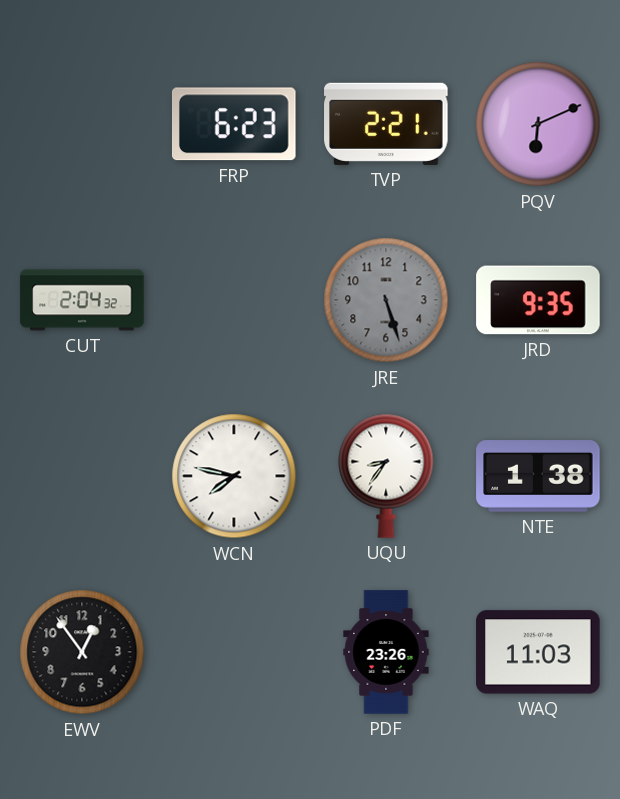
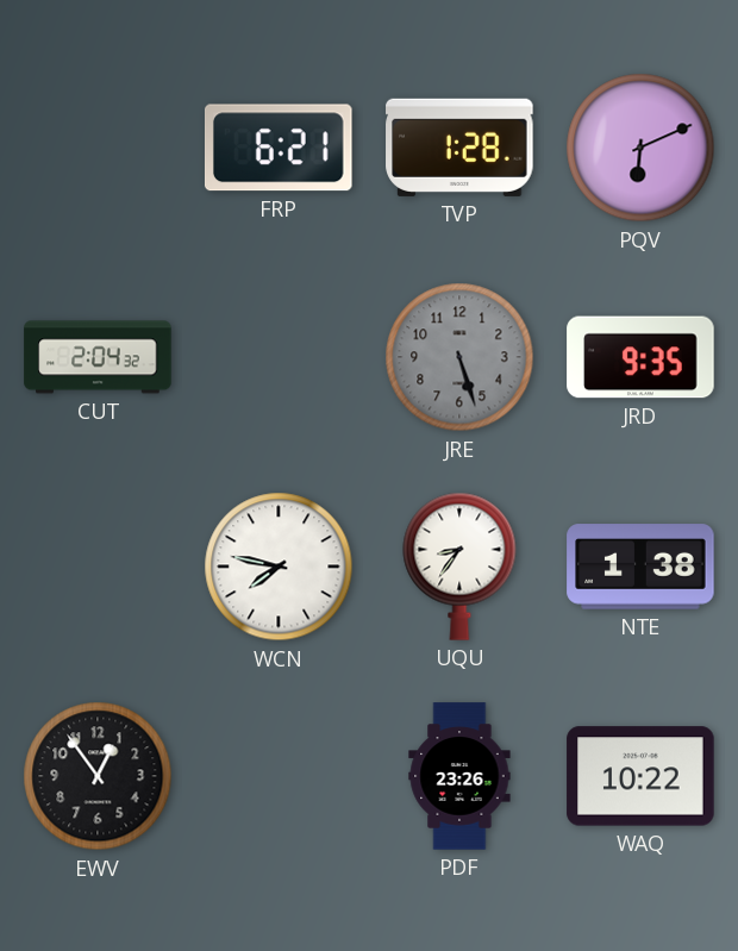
FRP: 6:23 -> 6:21
TVP: 2:21 -> 1:28
WAQ: 11:03 -> 10:22
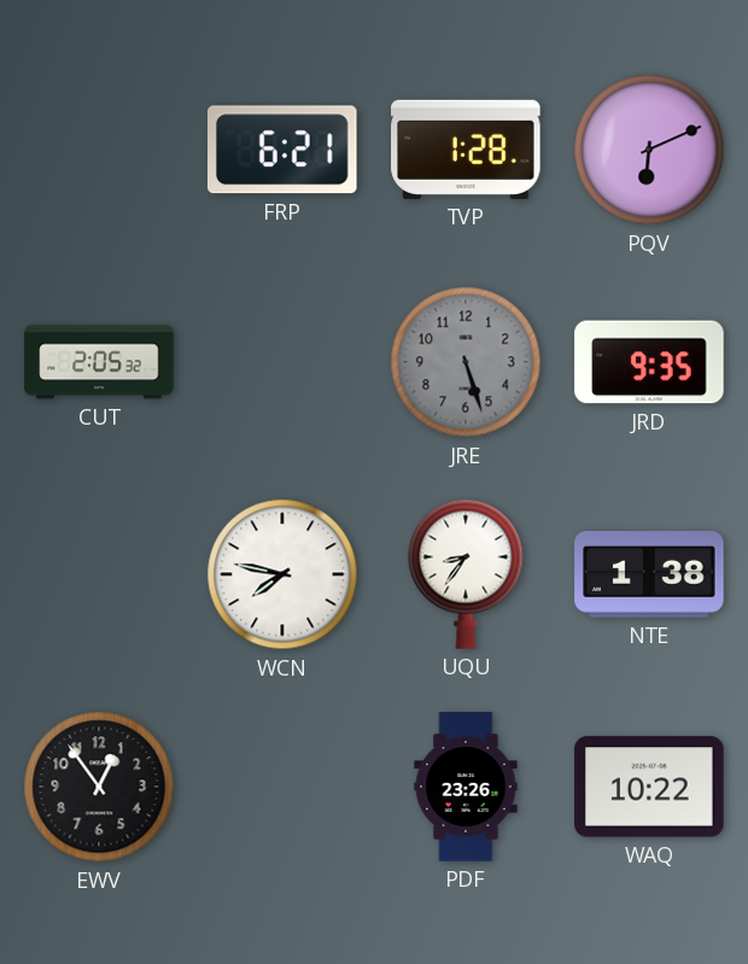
CUT: 2:04 -> 2:05
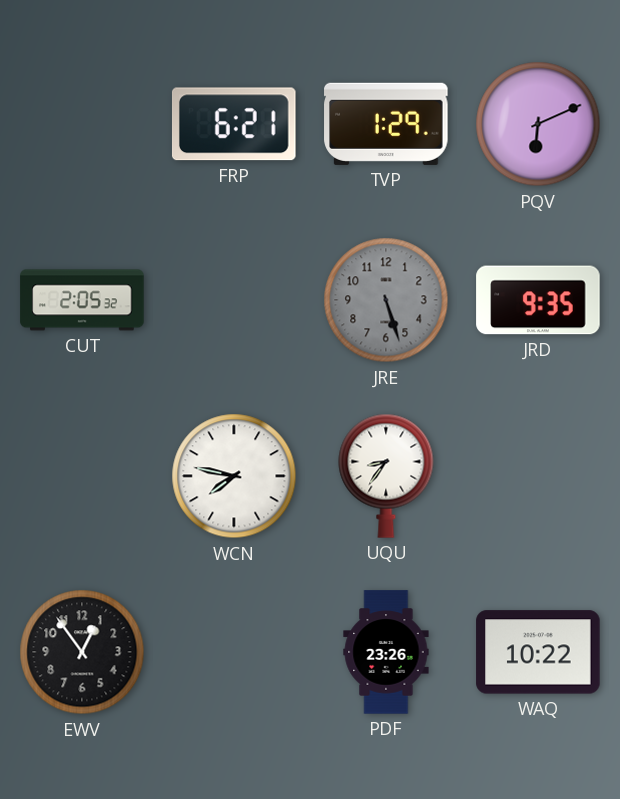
TVP: 1:28 -> 1:29
NTE: 1:38 -> none
